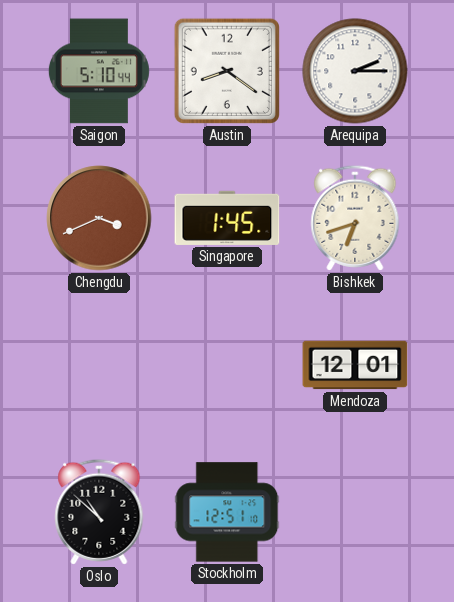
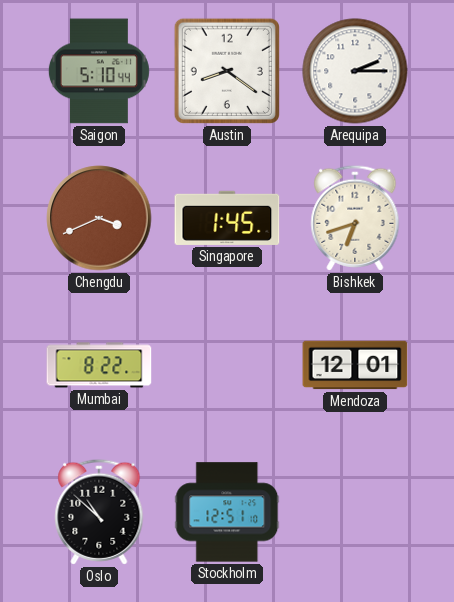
Mumbai: none -> 8:22
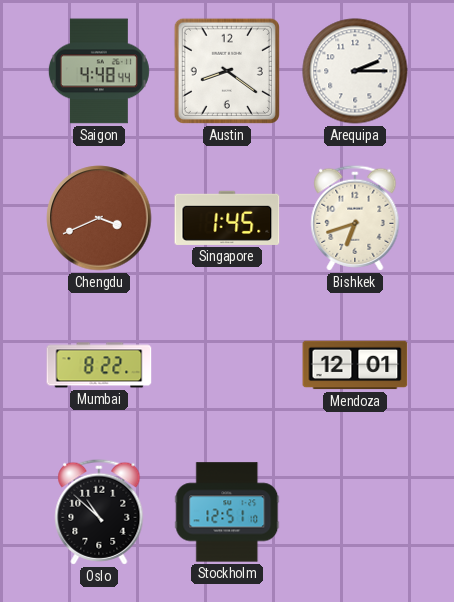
Saigon: 5:10 -> 4:48
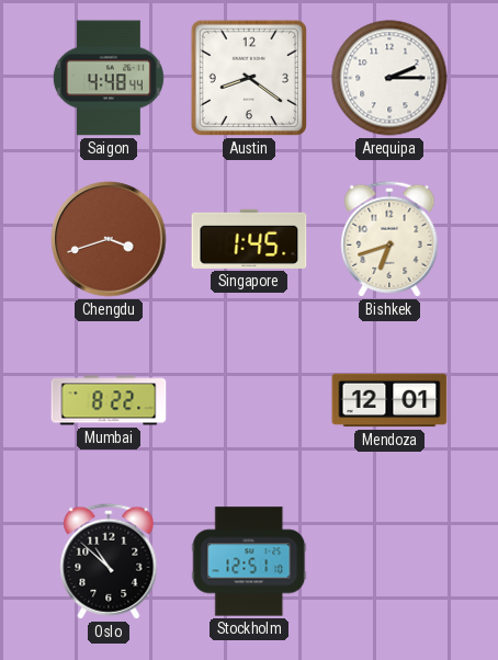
Chengdu: 3:41 -> 3:42
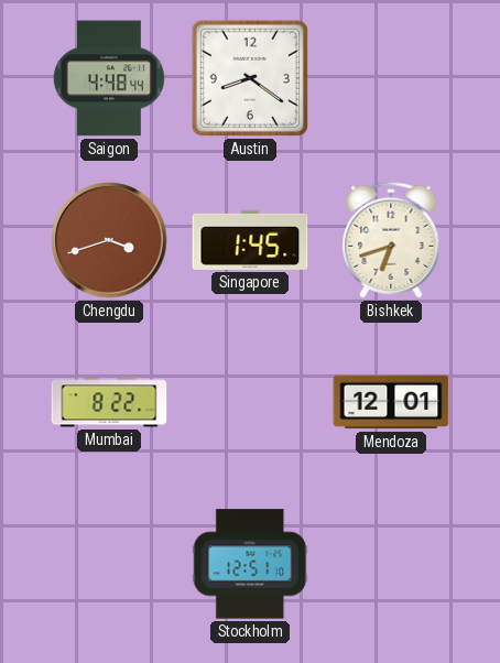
Arequipa: 2:15 -> none
Oslo: 10:52 -> none
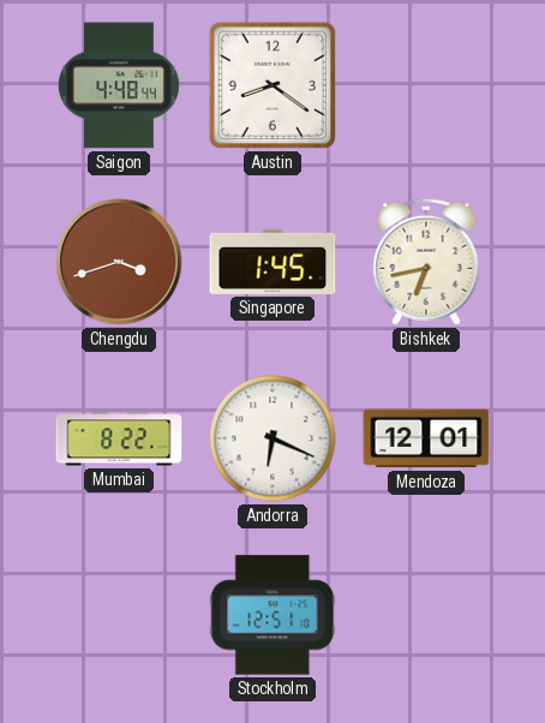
Bishkek: 6:42 -> 6:43
Andorra: none -> 6:19
